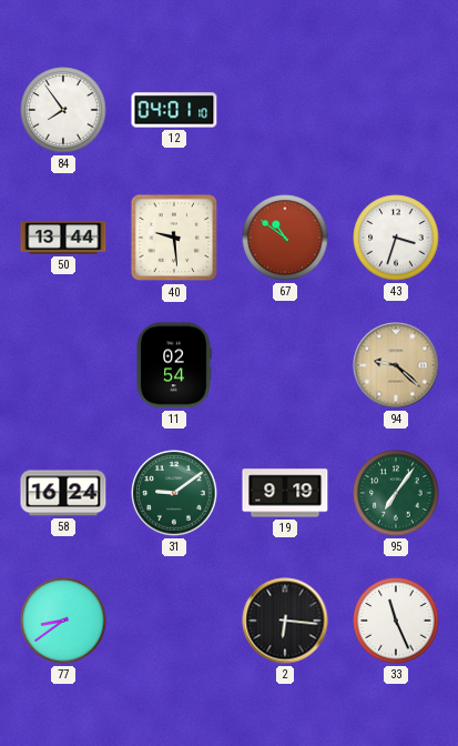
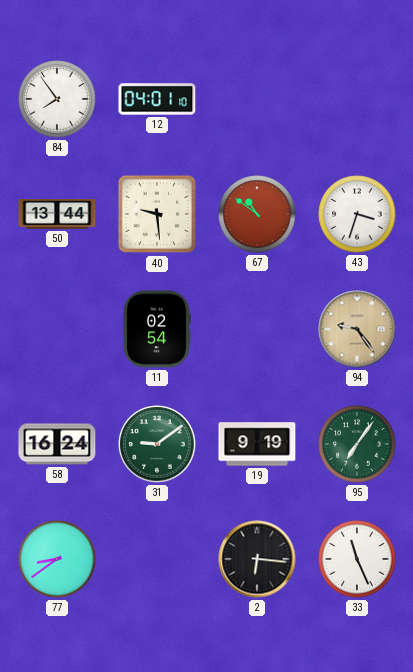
94: 9:22 -> 9:24
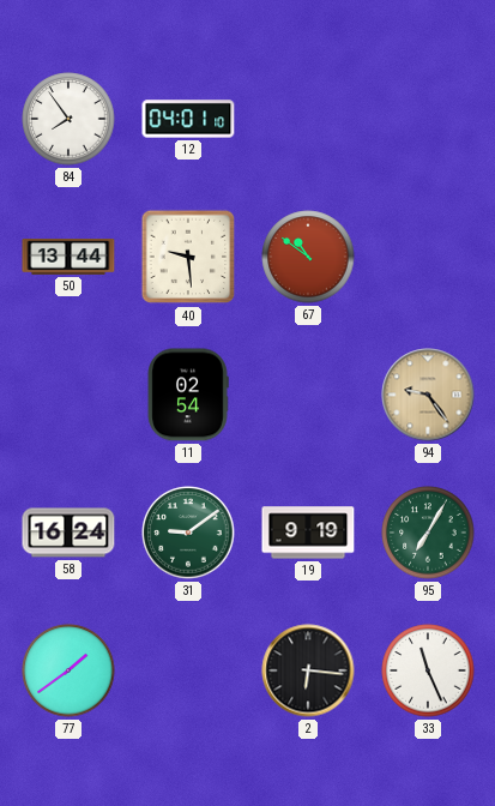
43: 3:33 -> none
95: 7:06 -> 7:05
77: 8:39 -> 1:39
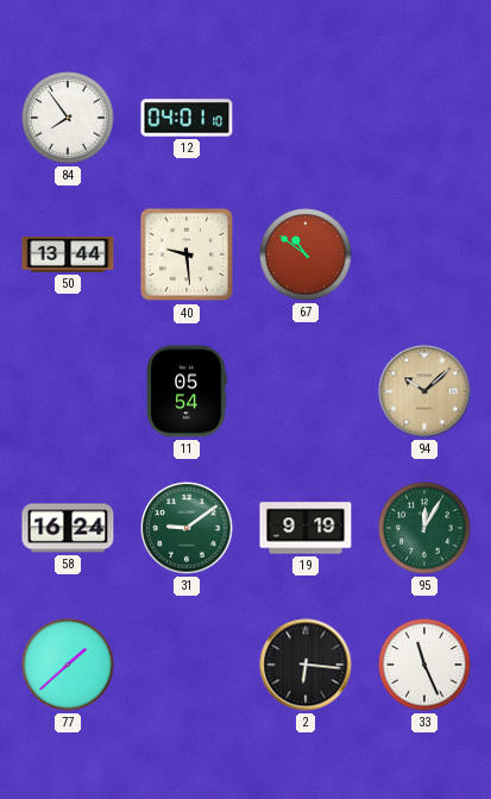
11: 02:54 -> 05:54
94: 9:24 -> 10:08
95: 7:05 -> 12:05
77: 1:39 -> 1:38
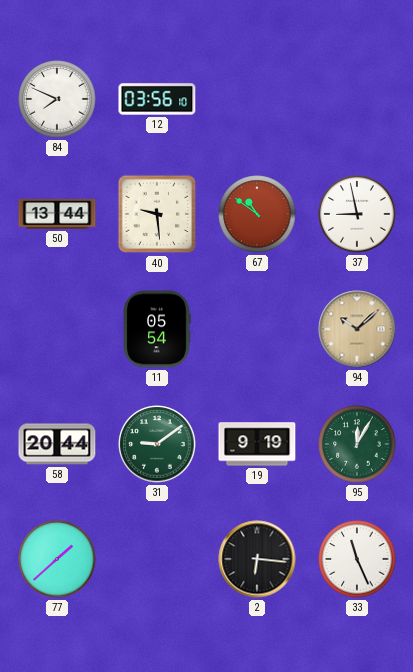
84: 7:54 -> 7:49
12: 04:01 -> 03:56
37: none -> 8:58
58: 16:24 -> 20:44
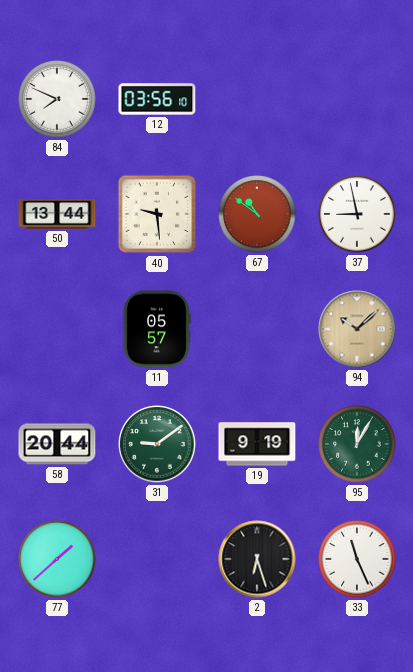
11: 05:54 -> 05:57
2: 6:16 -> 6:27
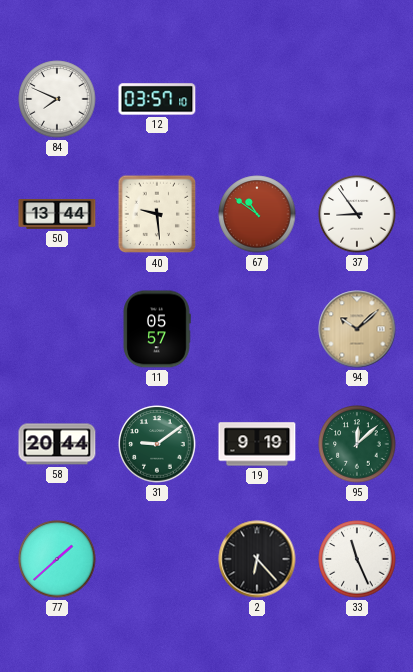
12: 03:56 -> 03:57
37: 8:58 -> 8:54
95: 12:05 -> 12:08
2: 6:27 -> 6:23
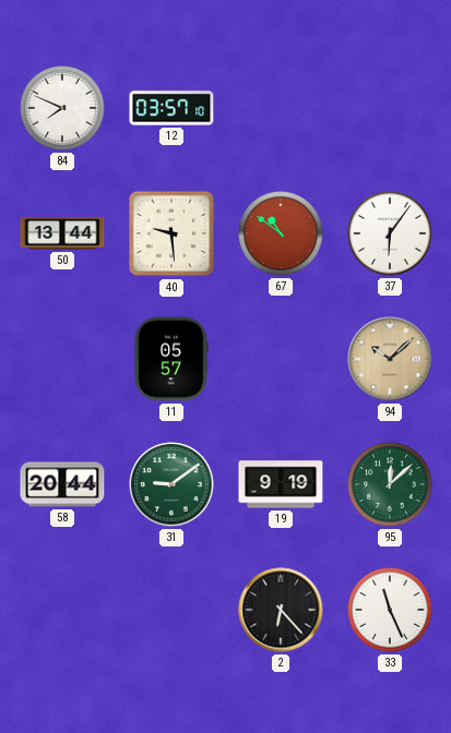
37: 8:54 -> 6:06
77: 1:38 -> none
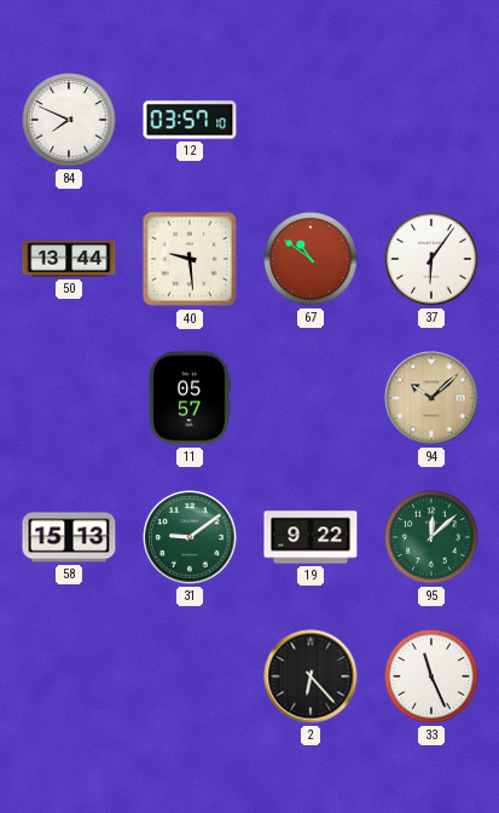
58: 20:44 -> 15:13
19: 9:19 -> 9:22
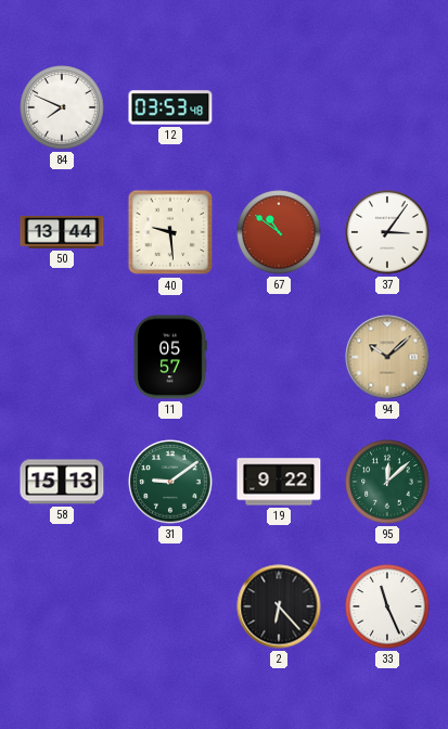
12: 03:57 -> 03:53
37: 6:06 -> 3:06
